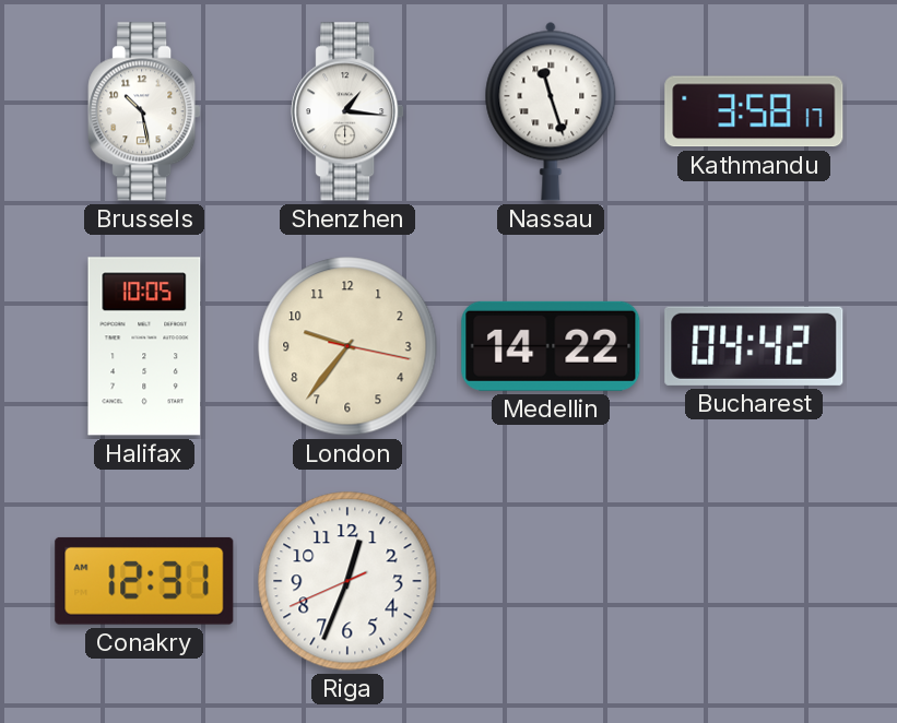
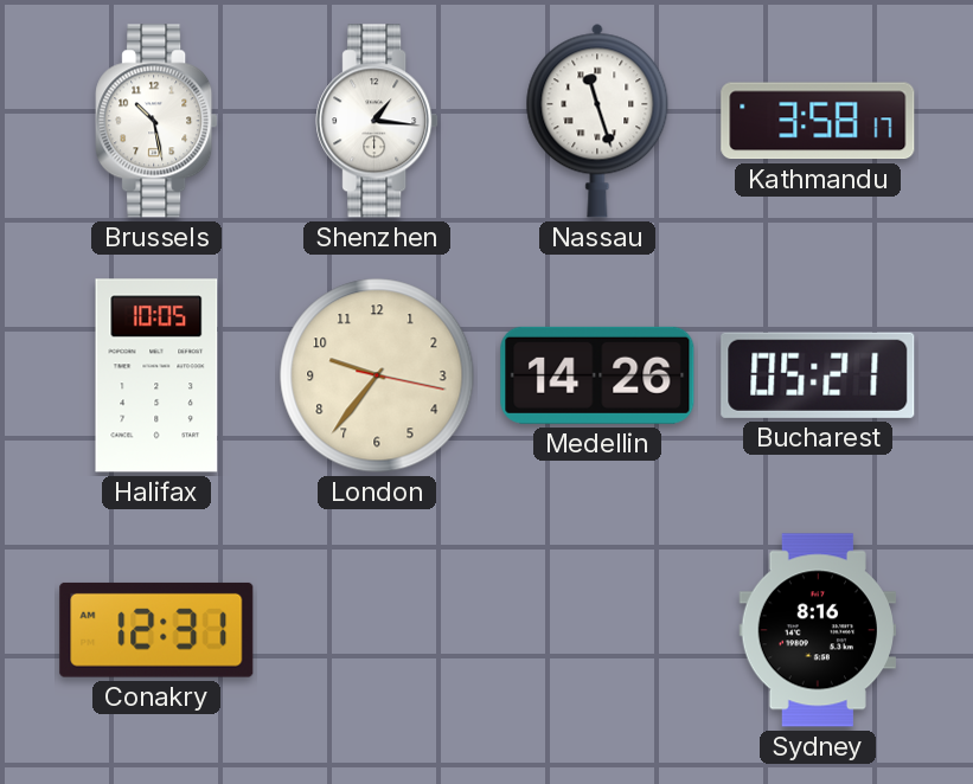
Medellin: 14:22 -> 14:26
Bucharest: 04:42 -> 05:21
Riga: 12:33 -> none
Sydney: none -> 8:16
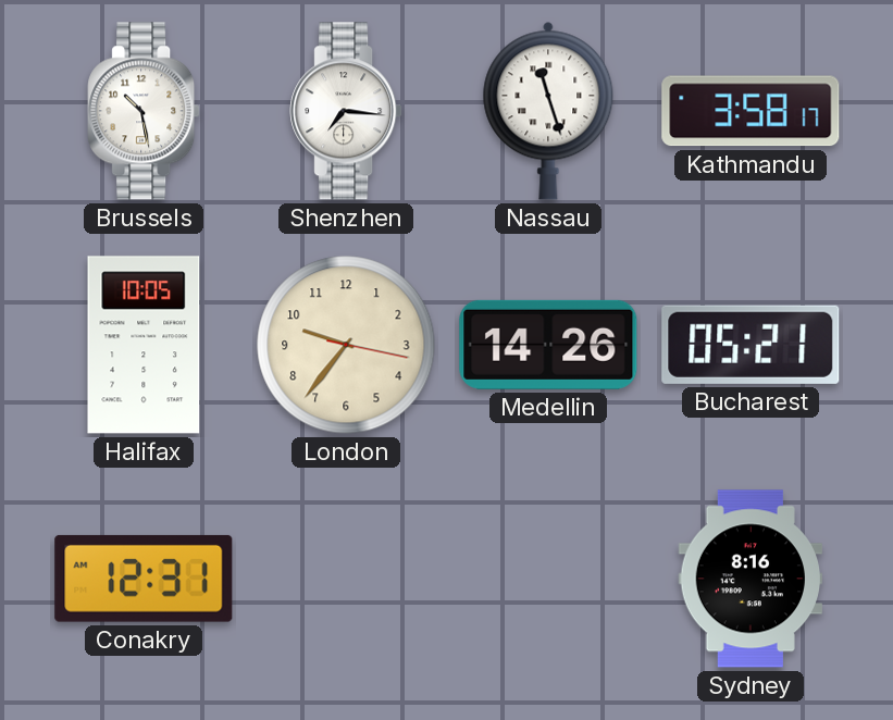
Shenzhen: 1:16 -> 7:16
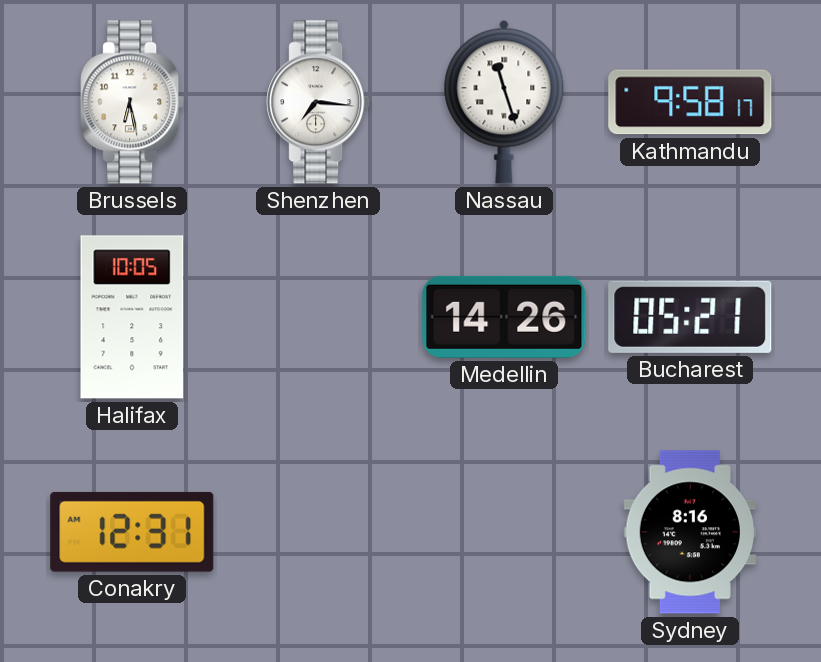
Brussels: 10:28 -> 6:28
Kathmandu: 3:58 -> 9:58
London: 9:36 -> none
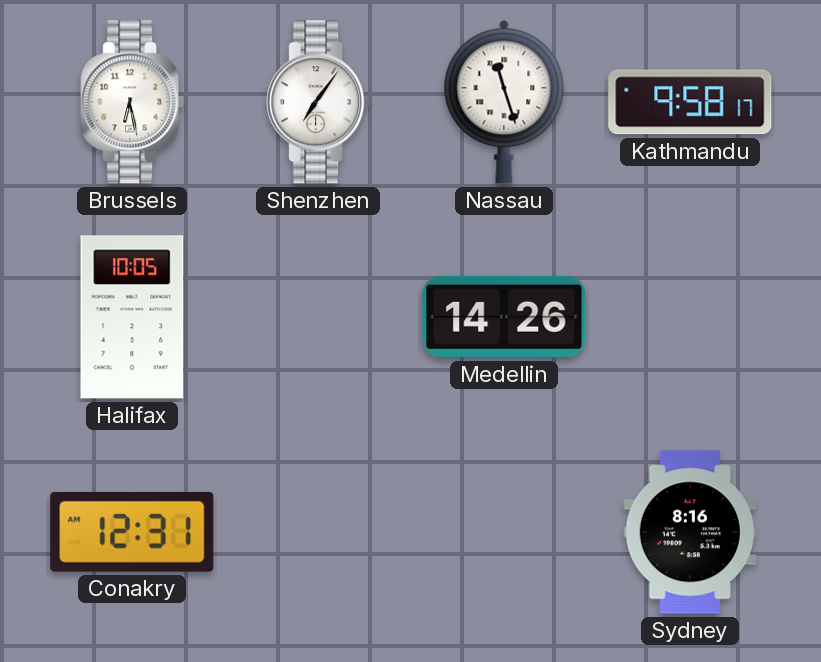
Shenzhen: 7:16 -> 7:06
Bucharest: 05:21 -> none
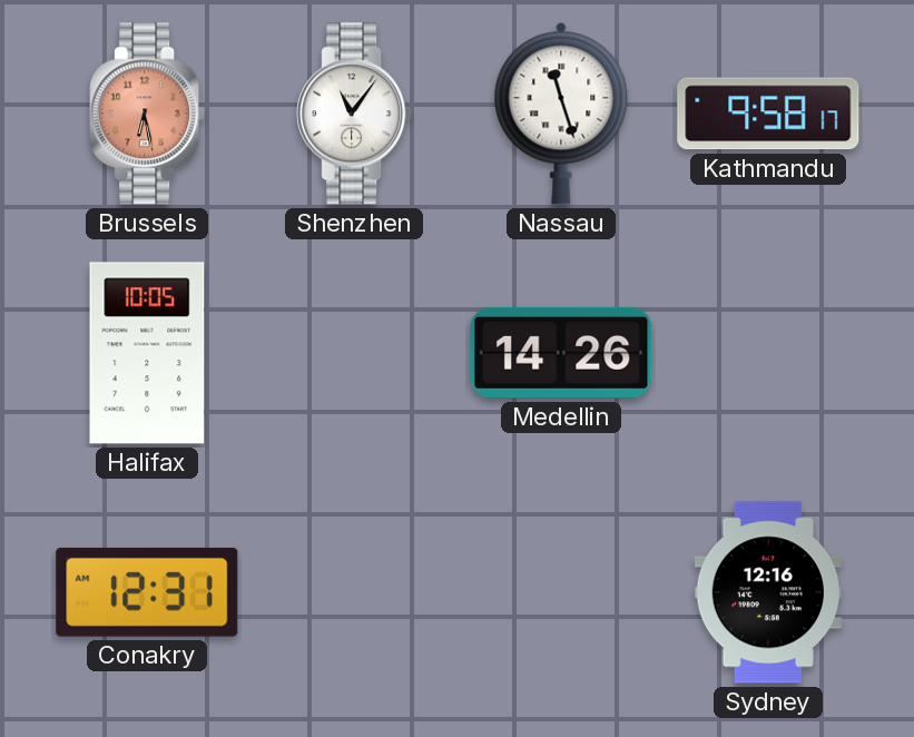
Brussels dial: white -> salmon
Shenzhen: 7:06 -> 11:06
Sydney: 8:16 -> 12:16
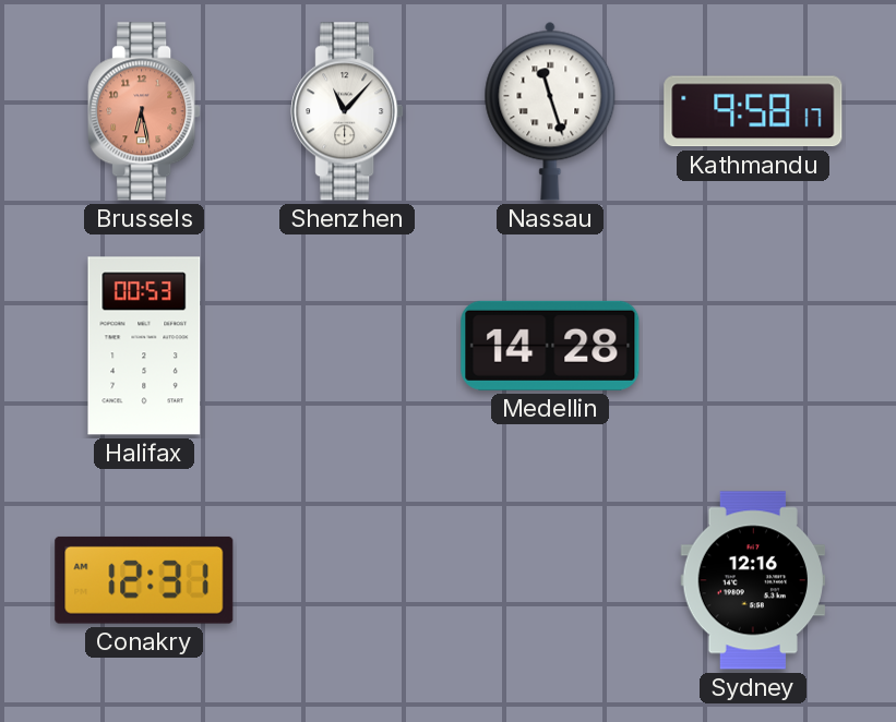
Shenzhen: 11:06 -> 11:07
Halifax: 10:05 -> 00:53
Medellin: 14:26 -> 14:28
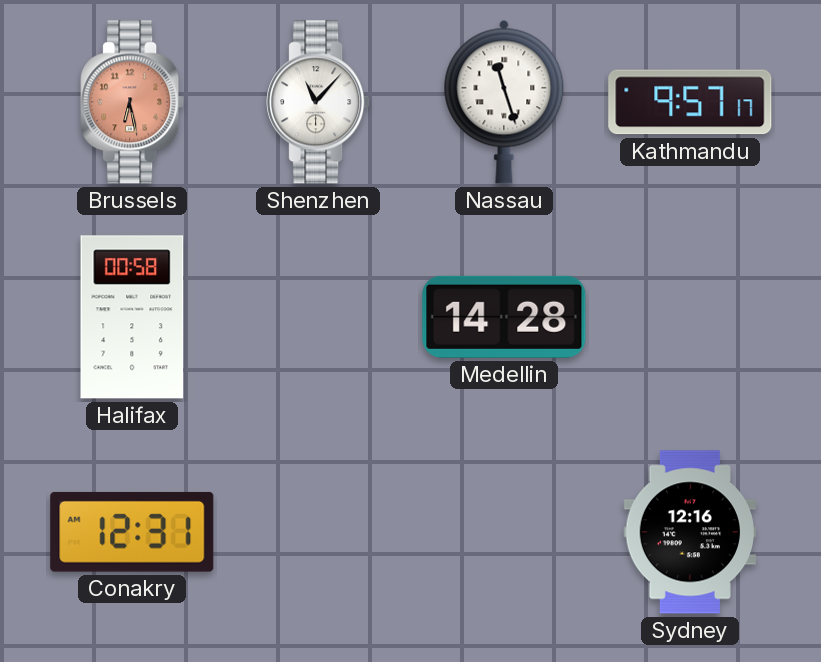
Kathmandu: 9:58 -> 9:57
Halifax: 00:53 -> 00:58
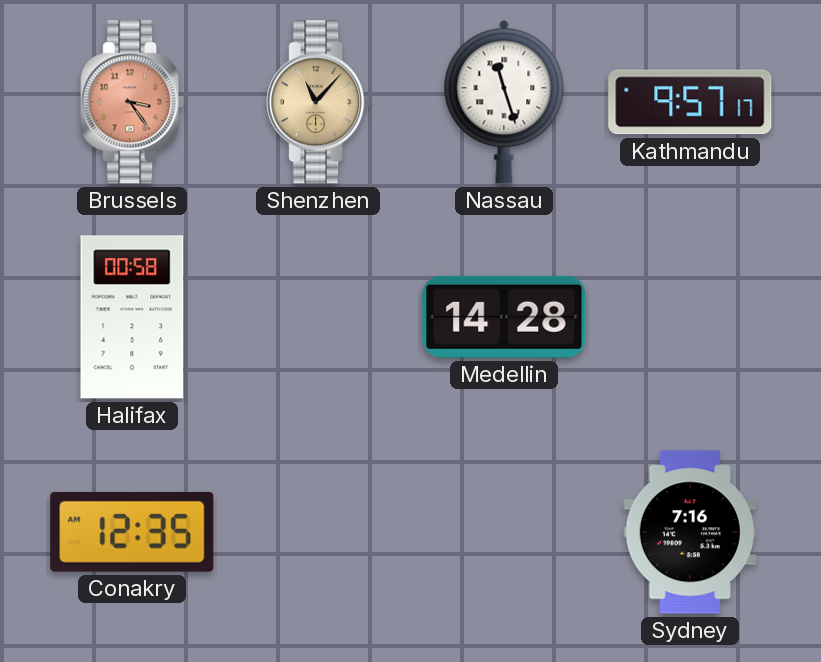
Brussels: 6:28 -> 3:24
Shenzhen dial: white -> champagne
Conakry: 12:31 -> 12:35
Sydney: 12:16 -> 7:16
